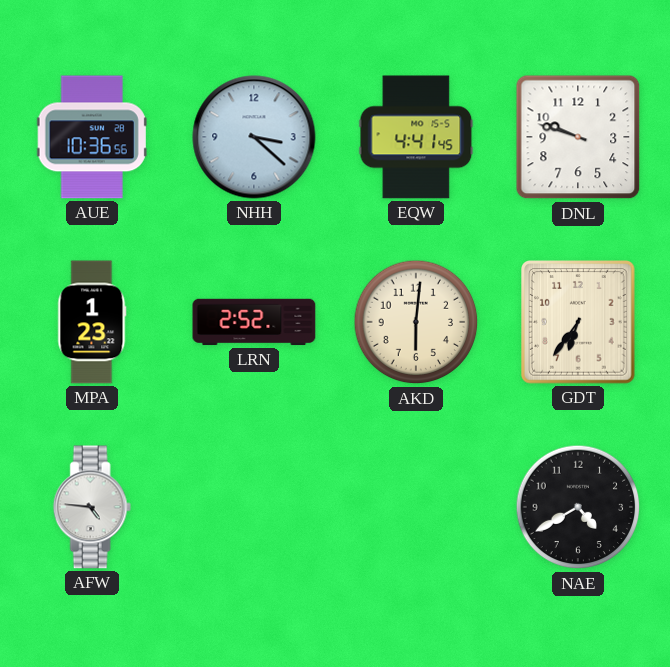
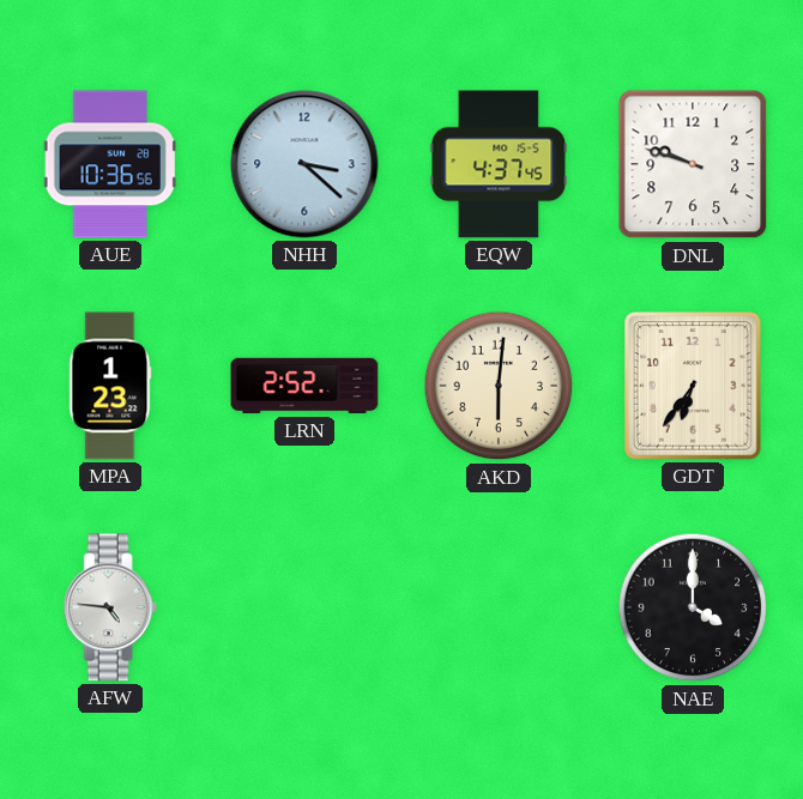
EQW: 4:41 -> 4:37
NAE: 4:40 -> 4:00
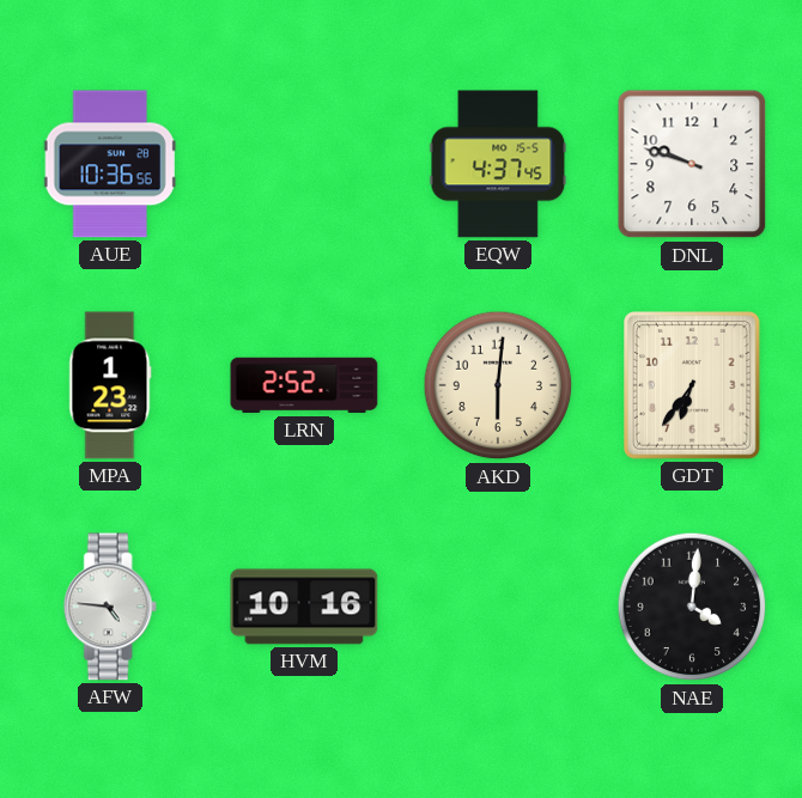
NHH: 3:22 -> none
HVM: none -> 10:16
NAE: 4:00 -> 4:01
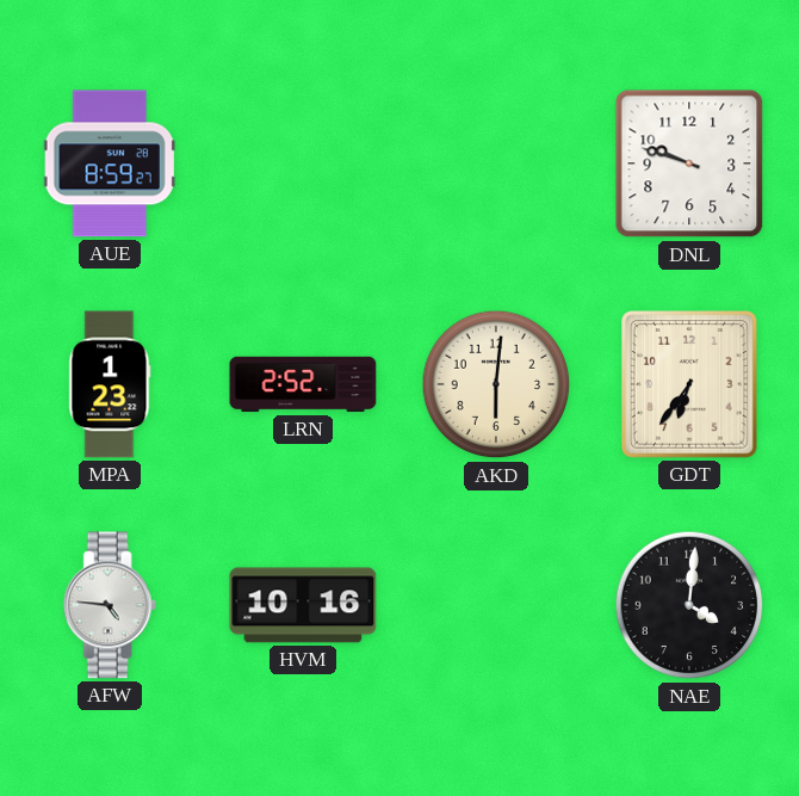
AUE: 10:36 -> 8:59
EQW: 4:37 -> none
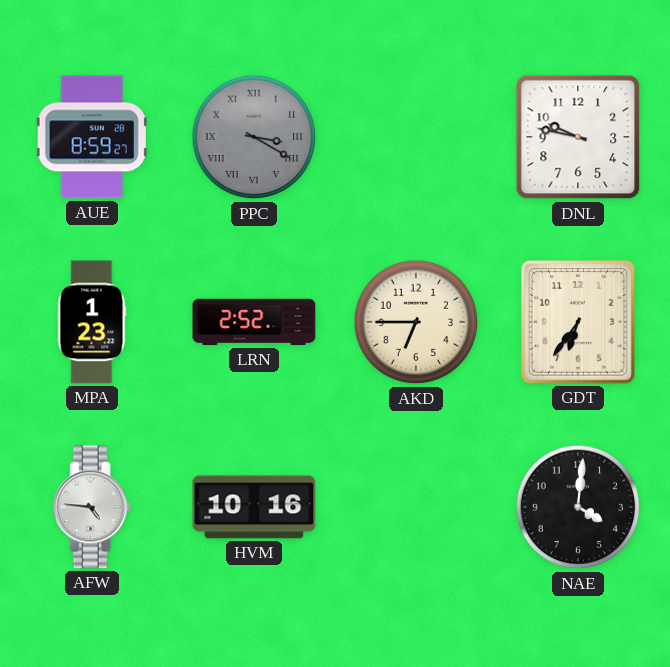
PPC: none -> 3:20
DNL: 9:48 -> 9:47
AKD: 6:01 -> 6:45
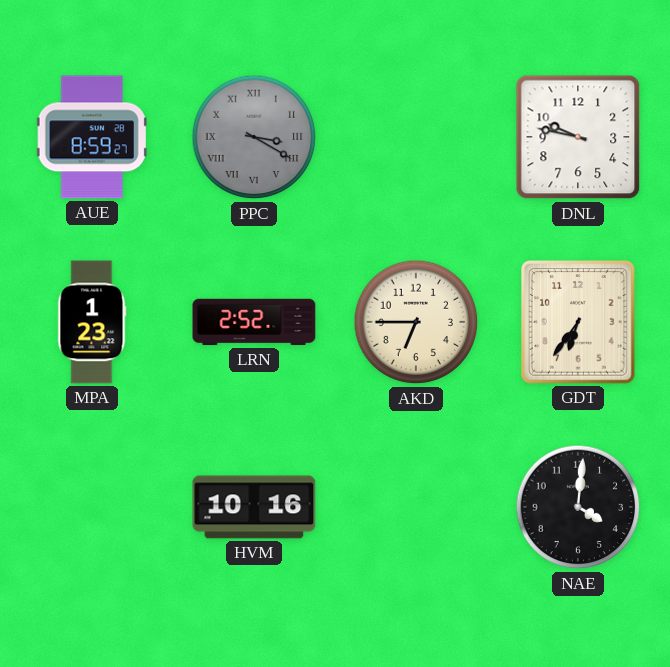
AFW: 4:46 -> none
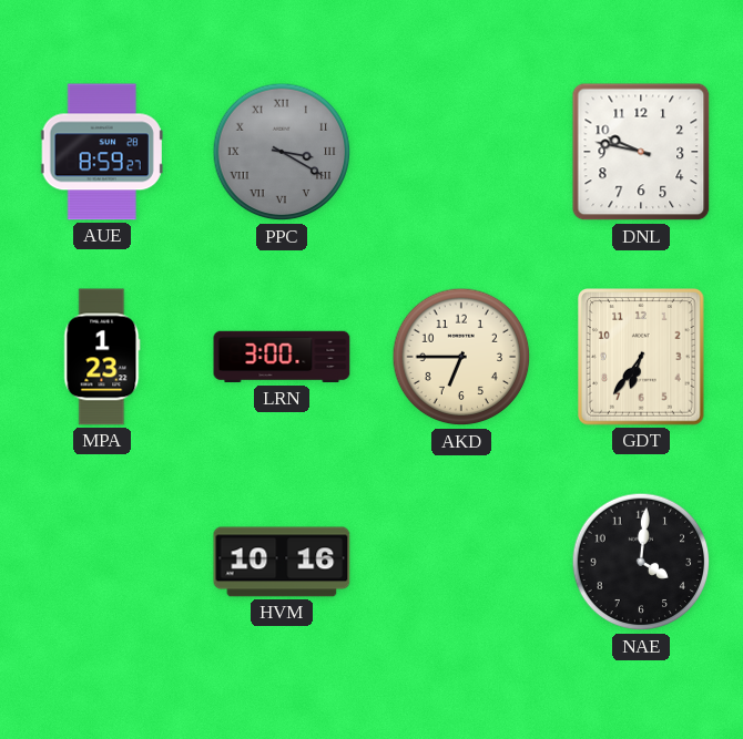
LRN: 2:52 -> 3:00
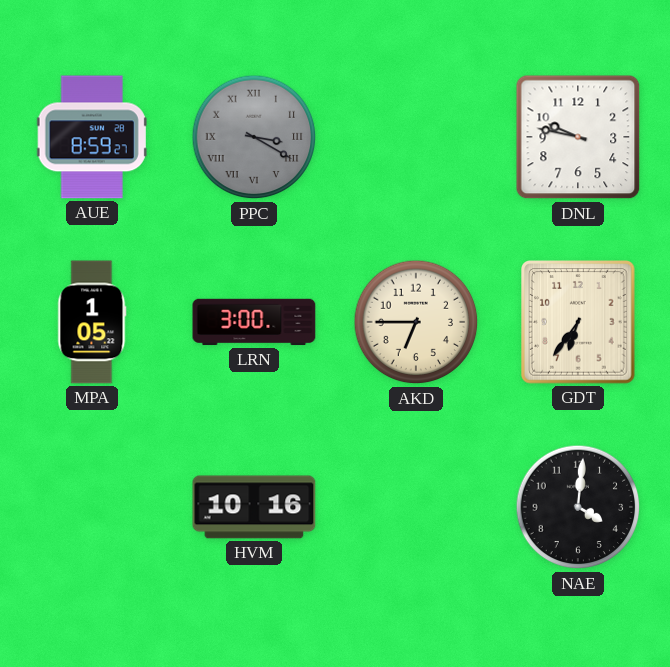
MPA: 1:23 -> 1:05
